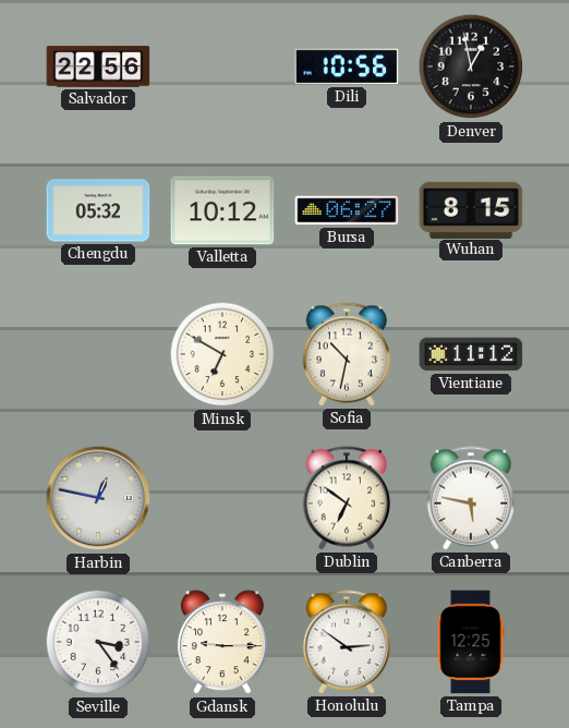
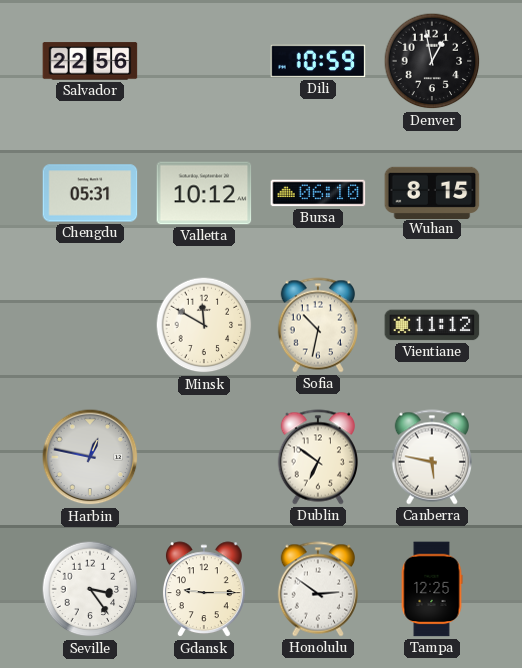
Dili: 10:56 -> 10:59
Chengdu: 05:32 -> 05:31
Bursa: 06:27 -> 06:10
Minsk: 6:50 -> 11:50
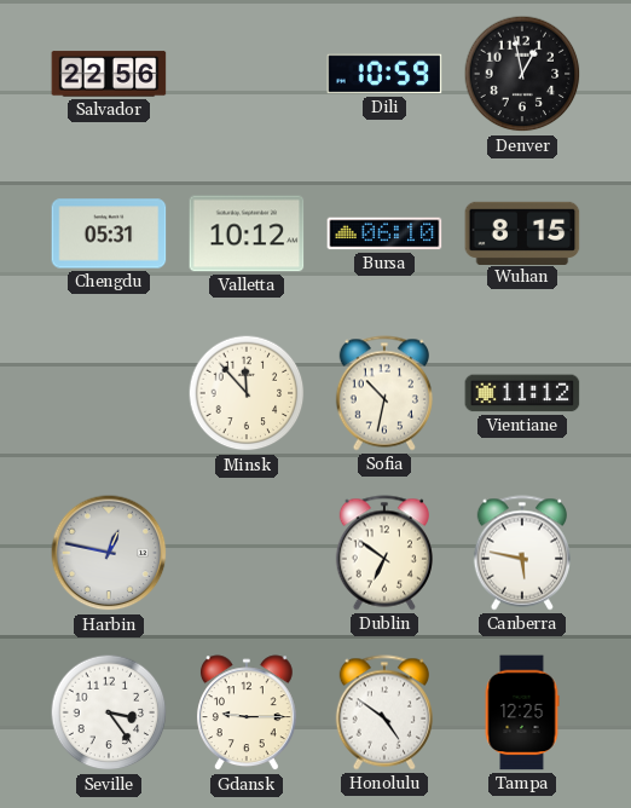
Minsk: 11:50 -> 11:53
Honolulu: 2:51 -> 4:51
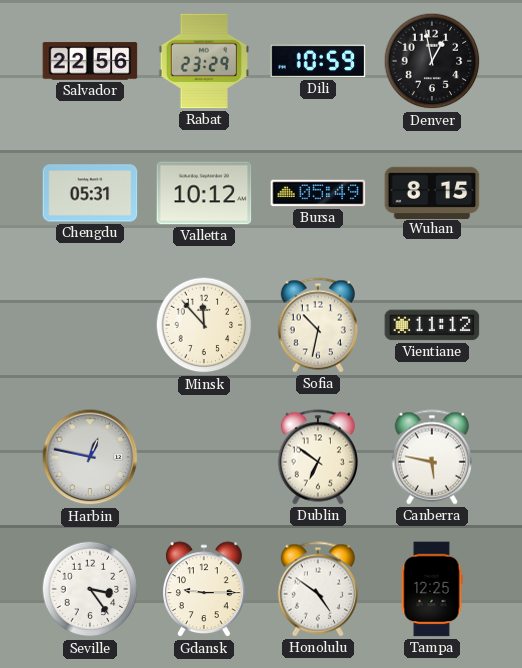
Rabat: none -> 23:29
Bursa: 06:10 -> 05:49
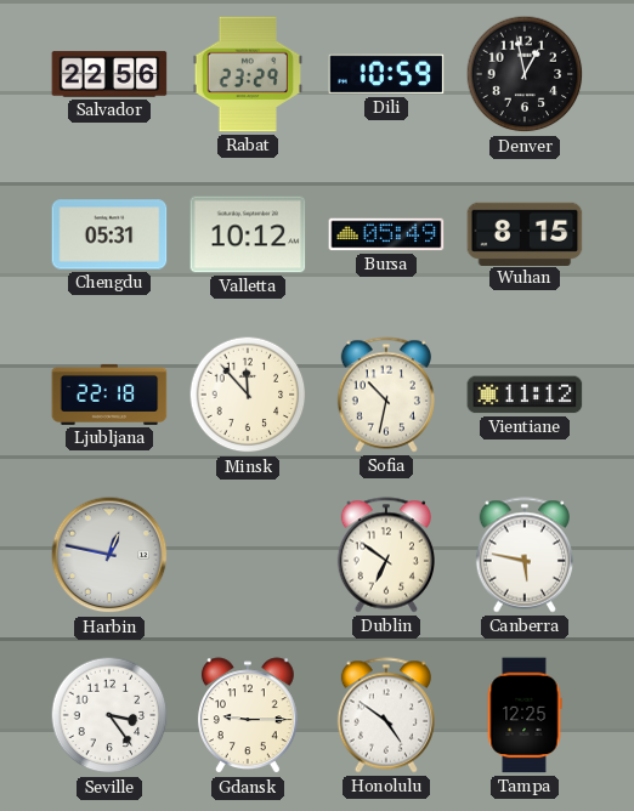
Ljubljana: none -> 22:18
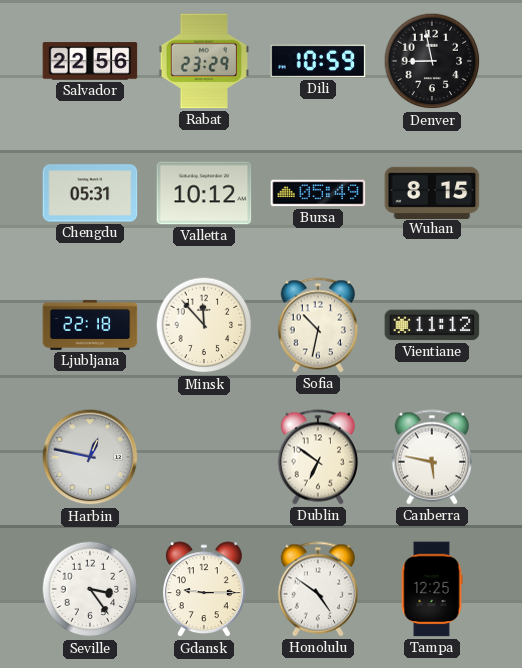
Denver: 12:58 -> 8:58
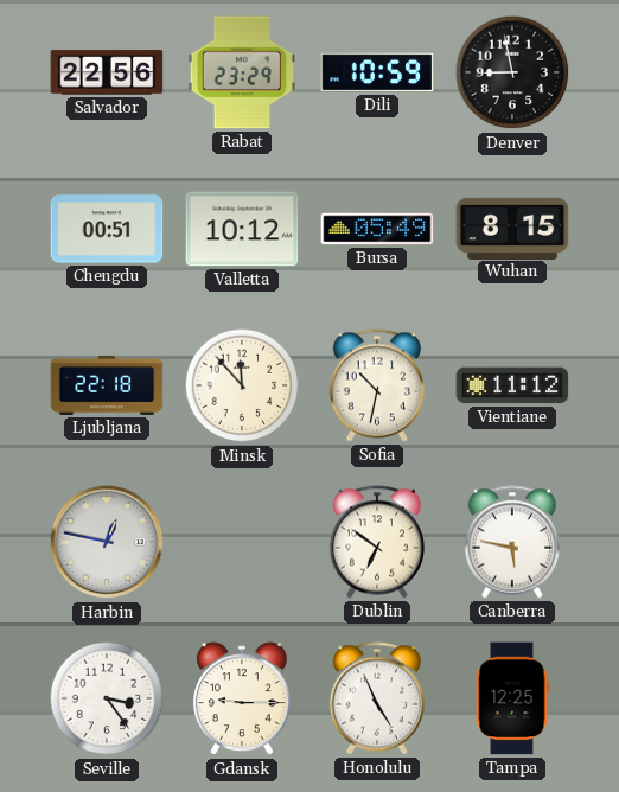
Chengdu: 05:31 -> 00:51
Honolulu: 4:51 -> 4:56
